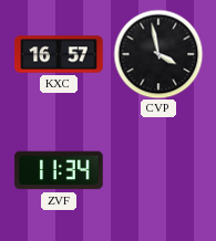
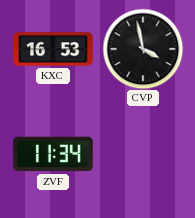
KXC: 16:57 -> 16:53
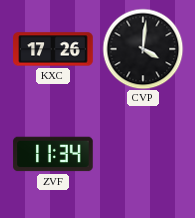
KXC: 16:53 -> 17:26
CVP: 3:58 -> 4:01
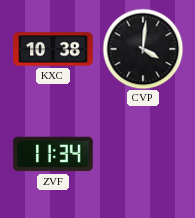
KXC: 17:26 -> 10:38
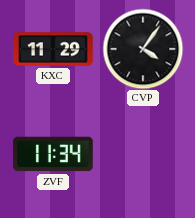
KXC: 10:38 -> 11:29
CVP: 4:01 -> 4:06
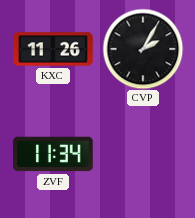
KXC: 11:29 -> 11:26
CVP: 4:06 -> 2:05
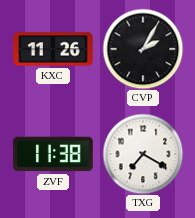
ZVF: 11:34 -> 11:38
TXG: none -> 7:20
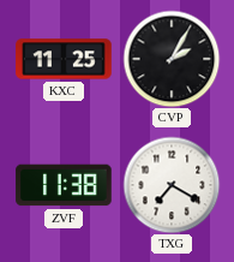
KXC: 11:26 -> 11:25
